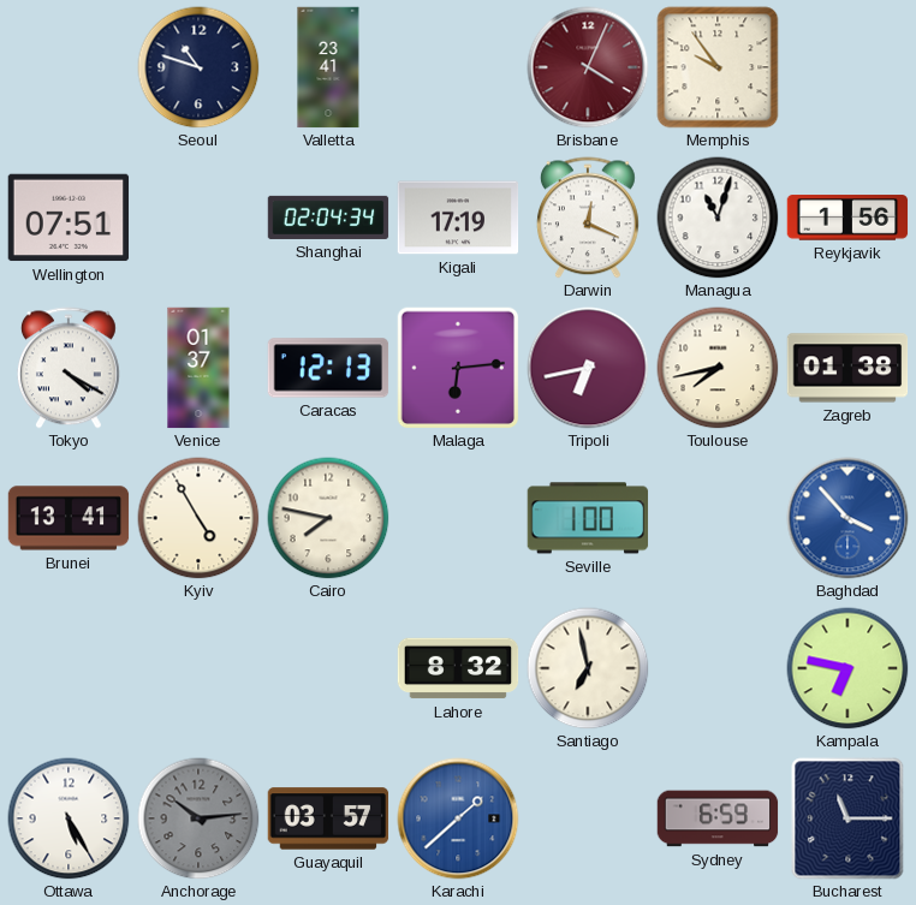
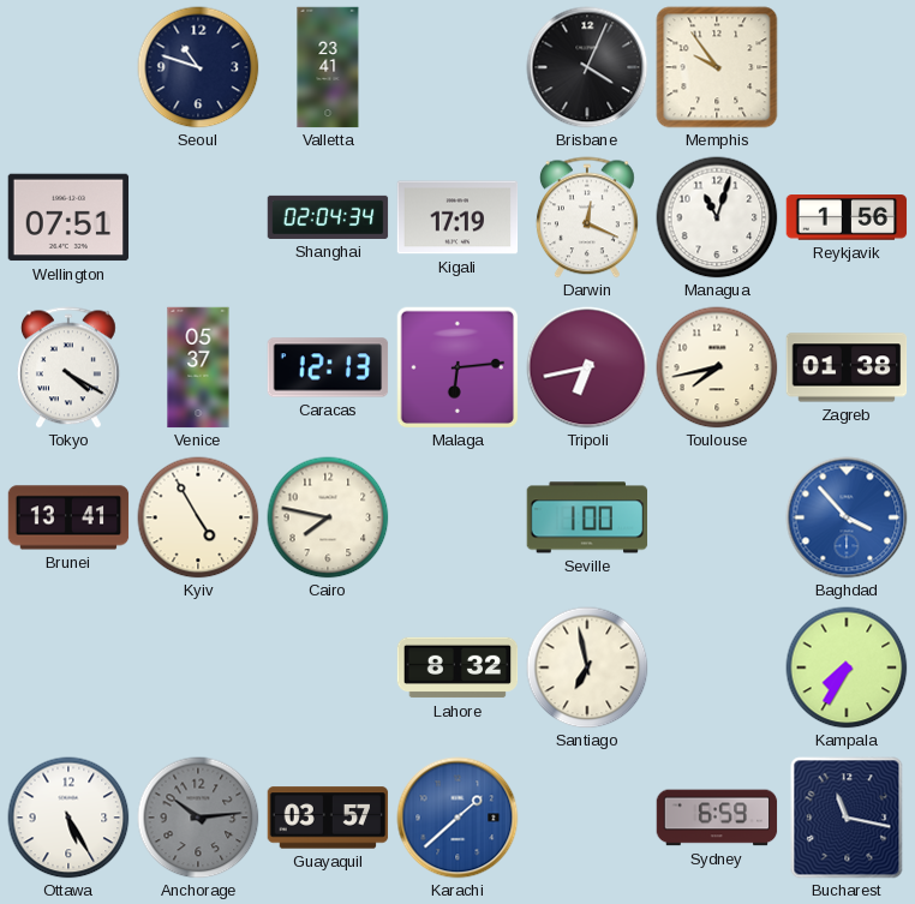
Brisbane dial: burgundy -> black
Venice: 01:37 -> 05:37
Kampala: 6:47 -> 7:35
Bucharest: 11:15 -> 11:17
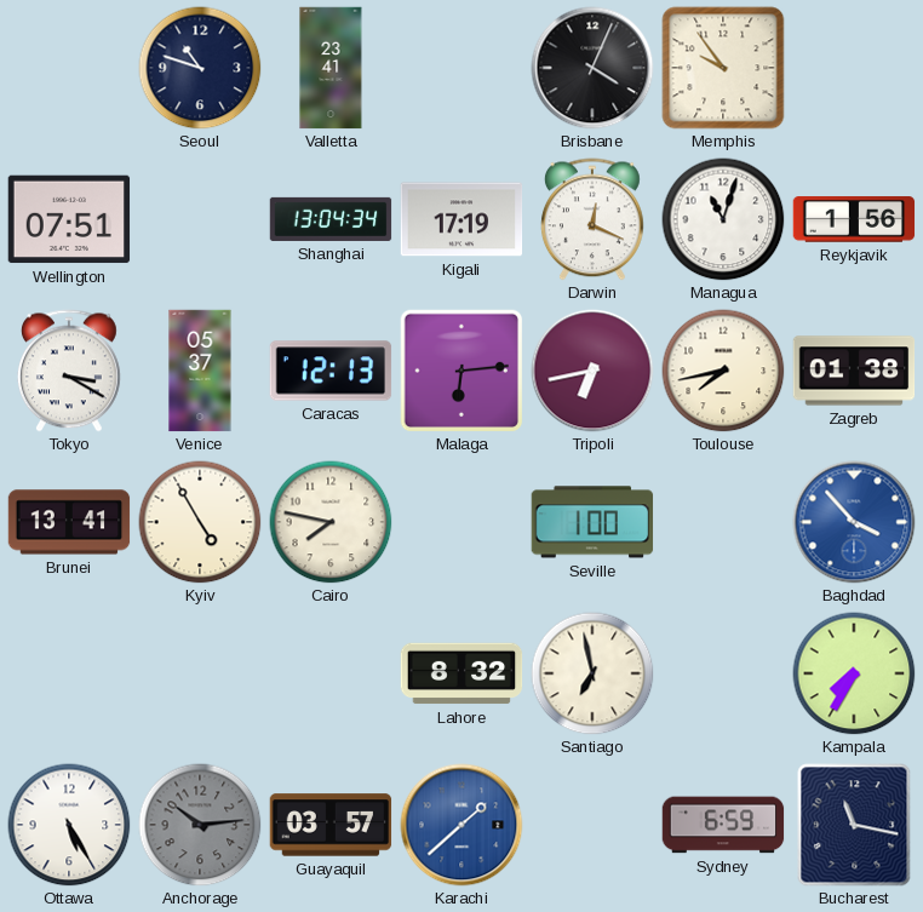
Shanghai: 02:04 -> 13:04
Tokyo: 4:20 -> 3:20
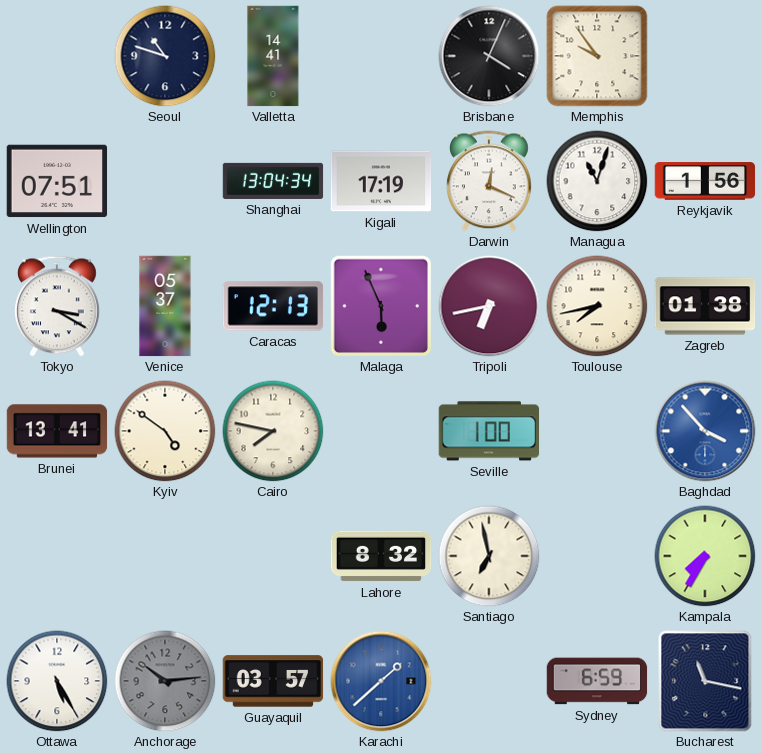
Valletta: 23:41 -> 14:41
Malaga: 6:14 -> 5:56
Kyiv: 4:55 -> 4:51
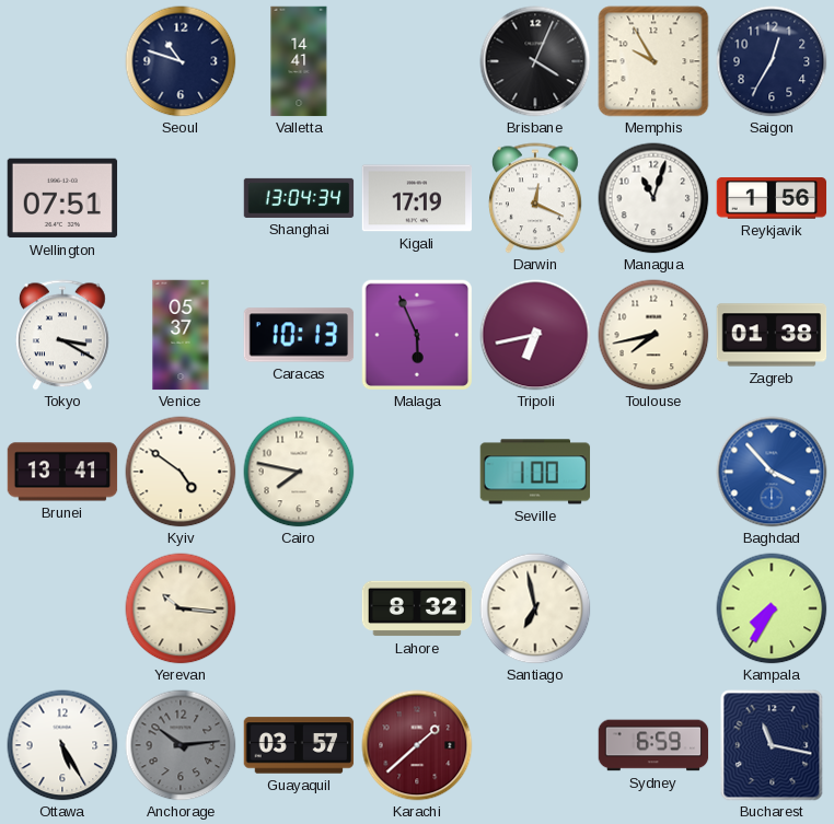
Memphis: 9:54 -> 9:55
Saigon: none -> 12:35
Caracas: 12:13 -> 10:13
Yerevan: none -> 10:16
Karachi dial: blue -> burgundy
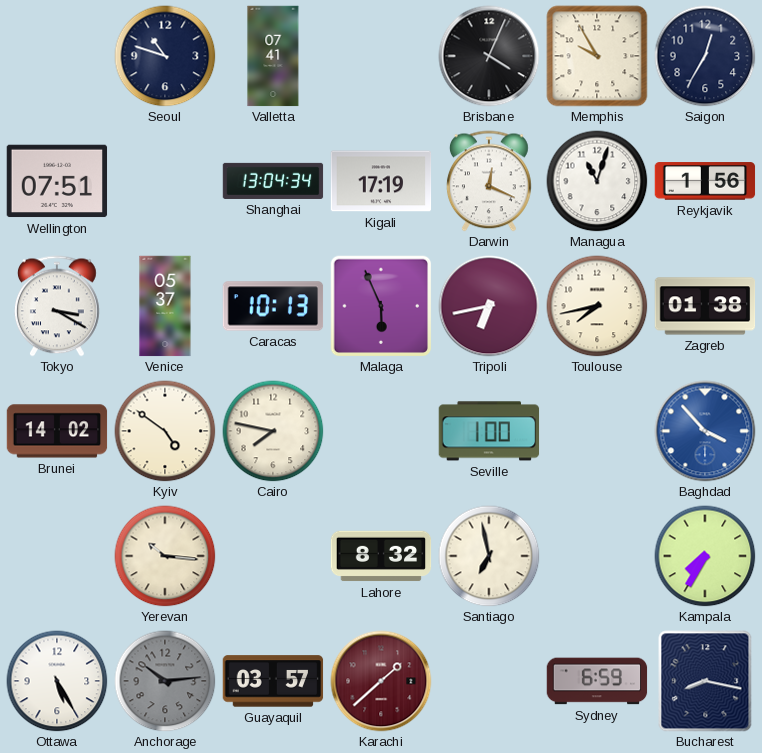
Valletta: 14:41 -> 07:41
Brunei: 13:41 -> 14:02
Bucharest: 11:17 -> 8:17
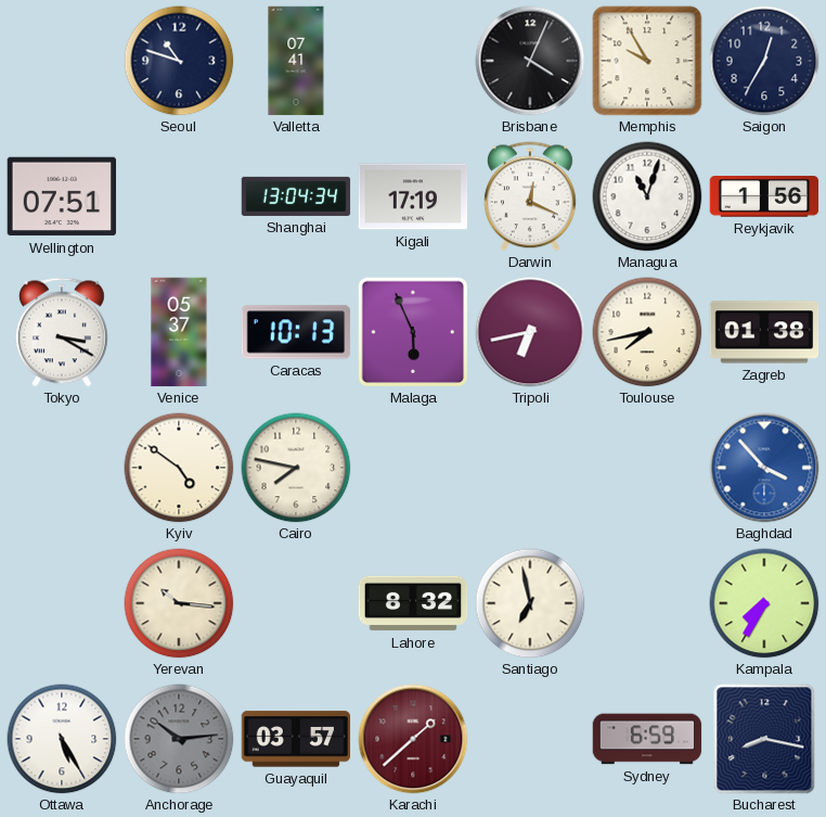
Brunei: 14:02 -> none
Seville: 1:00 -> none
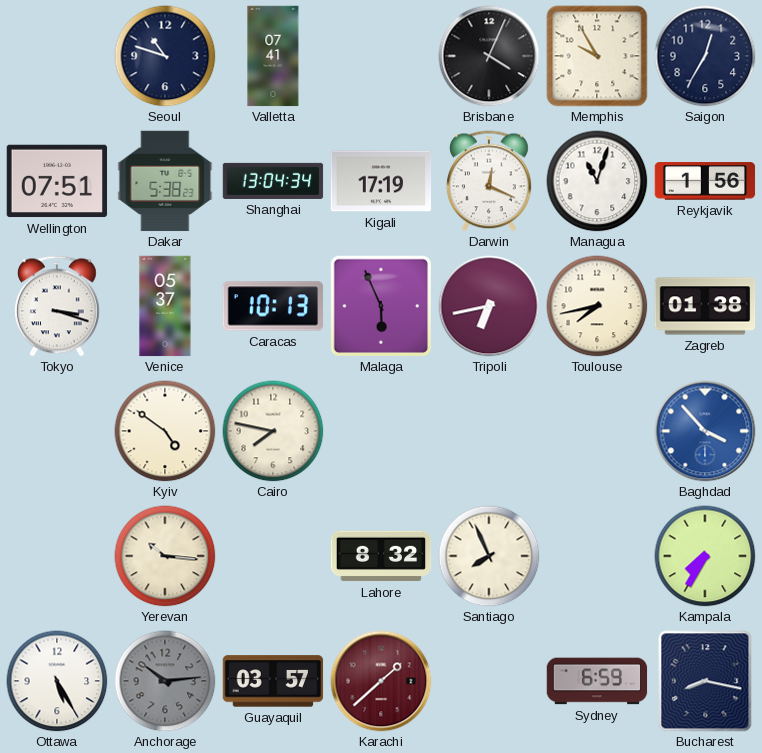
Dakar: none -> 5:38
Tokyo: 3:20 -> 3:18
Santiago: 6:58 -> 7:56
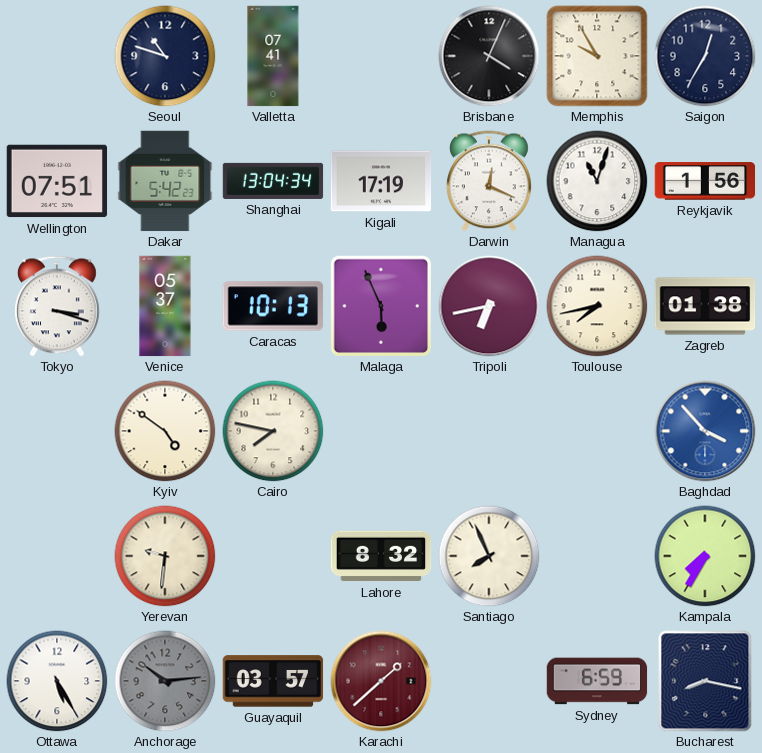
Dakar: 5:38 -> 5:42
Yerevan: 10:16 -> 9:31
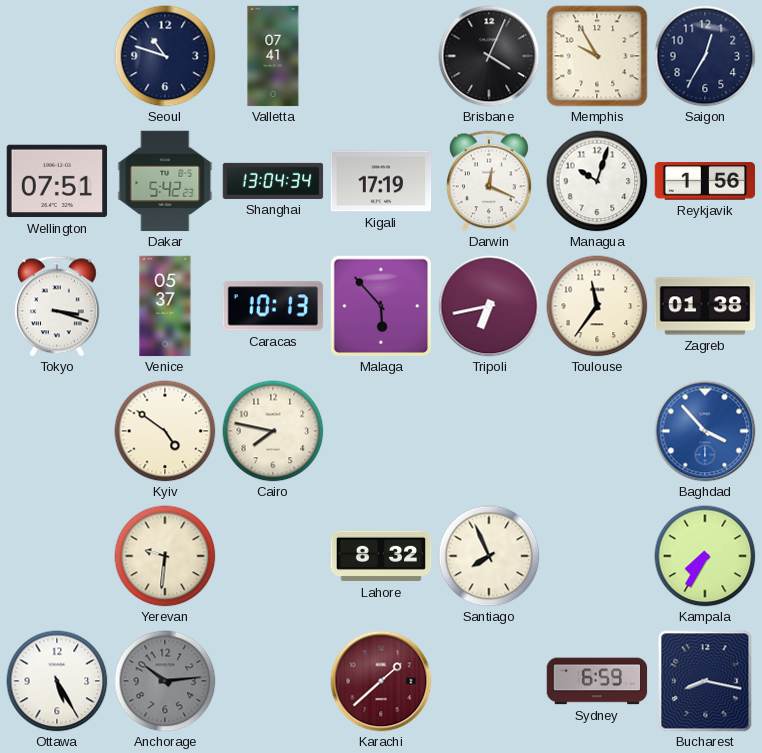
Managua: 11:03 -> 10:03
Malaga: 5:56 -> 5:53
Toulouse: 7:43 -> 11:36
Guayaquil: 03:57 -> none
